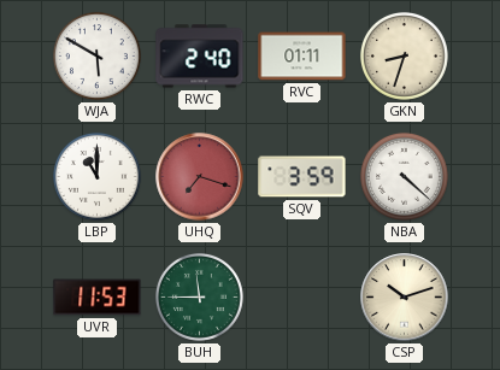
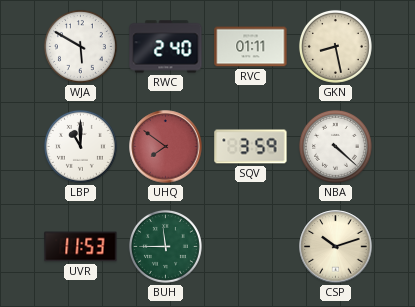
GKN: 8:33 -> 8:28
UHQ: 7:18 -> 7:51
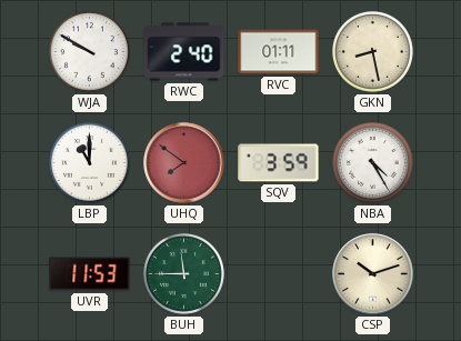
WJA: 5:50 -> 9:50
NBA: 4:22 -> 4:25
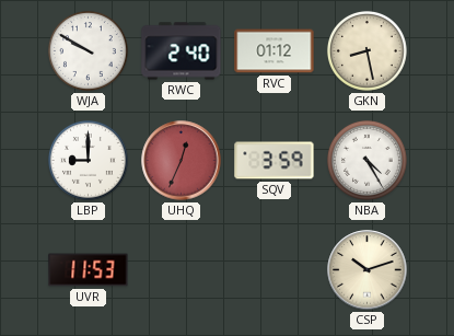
RVC: 01:11 -> 01:12
LBP: 11:00 -> 9:00
UHQ: 7:51 -> 12:34
BUH: 11:45 -> none
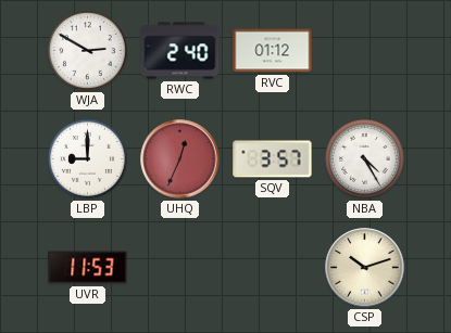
WJA: 9:50 -> 2:50
GKN: 8:28 -> none
SQV: 3:59 -> 3:57
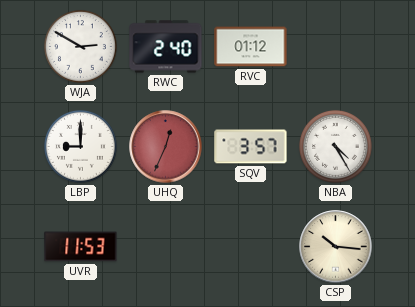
CSP: 10:12 -> 10:16
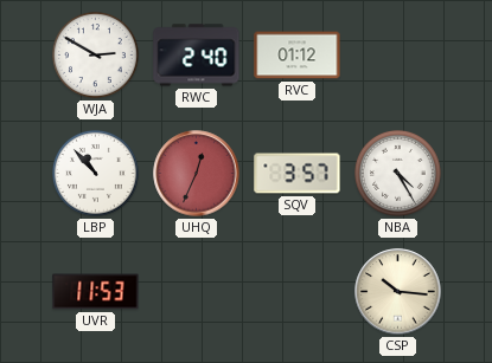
LBP: 9:00 -> 10:53
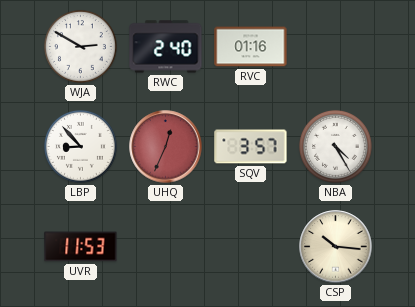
RVC: 01:12 -> 01:16
LBP: 10:53 -> 8:53
